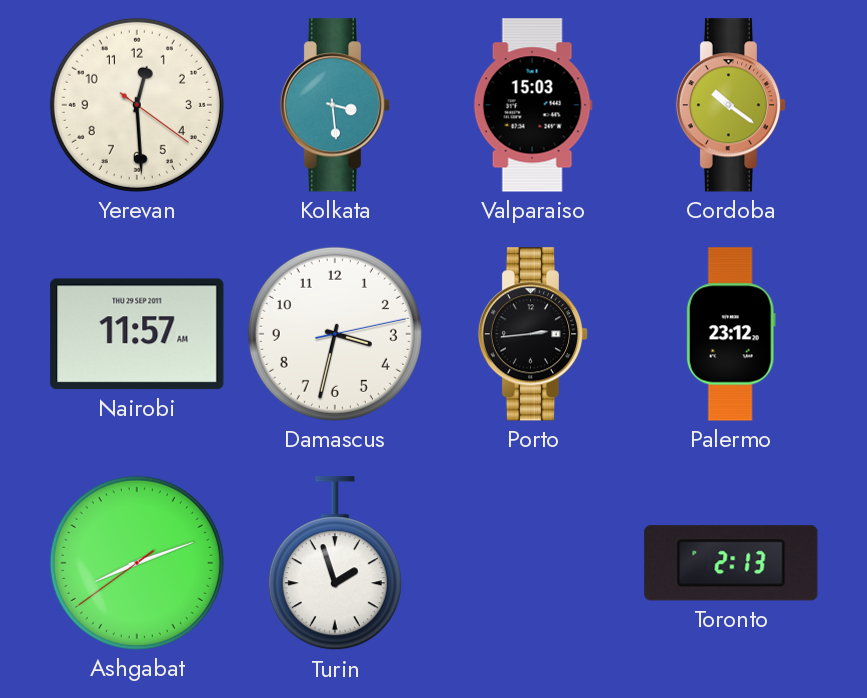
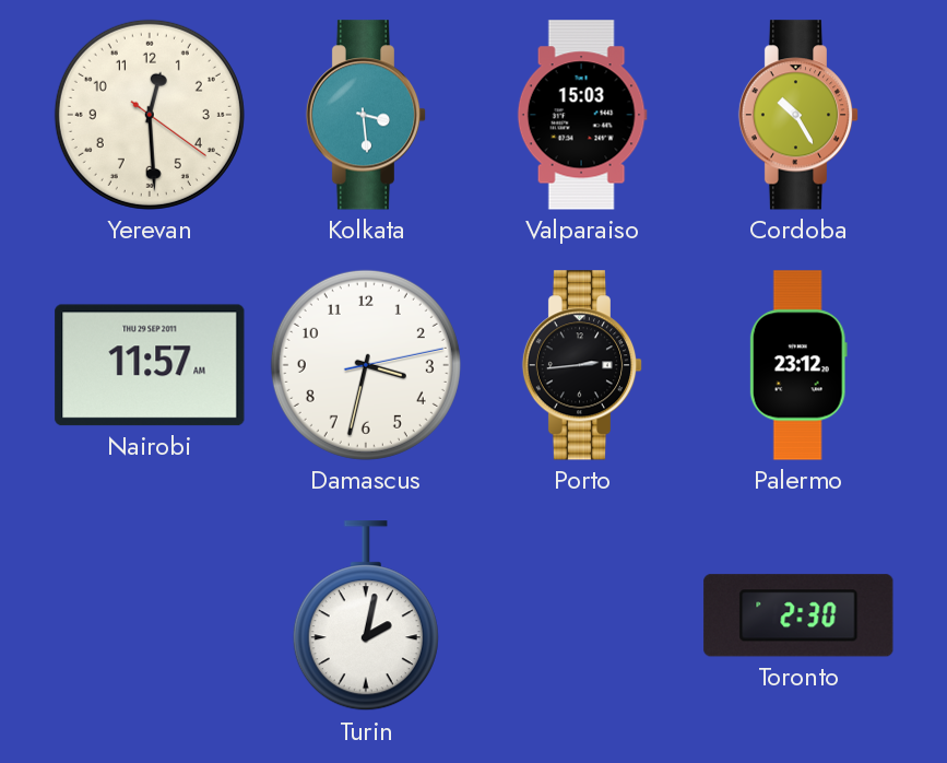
Cordoba: 10:21 -> 10:25
Ashgabat: 8:11 -> none
Turin: 1:57 -> 2:02
Toronto: 2:13 -> 2:30
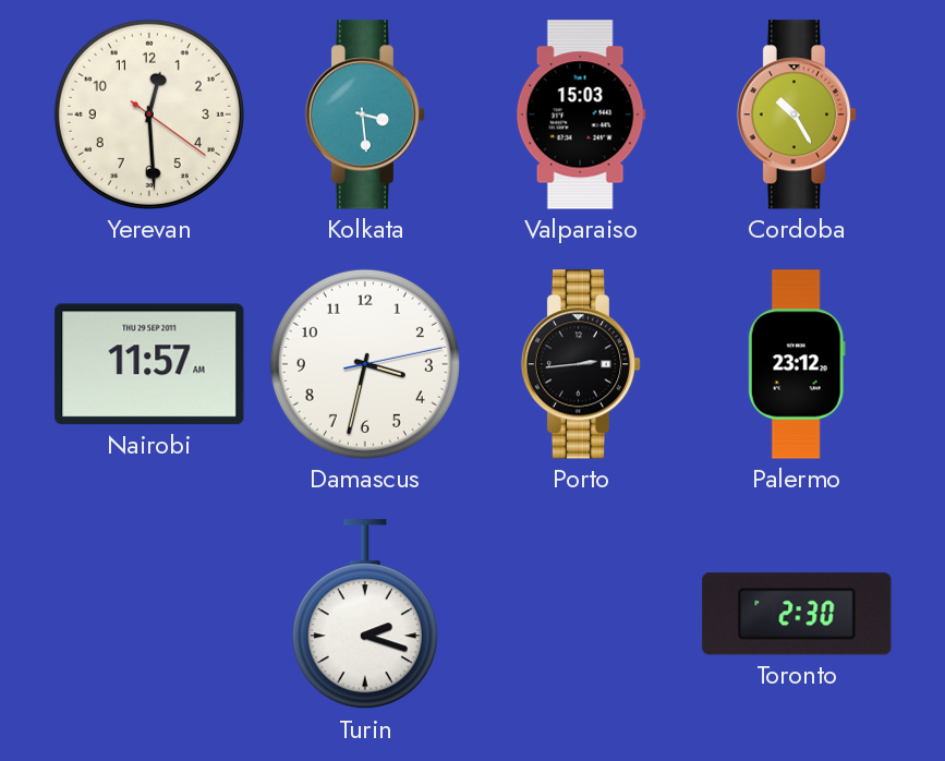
Turin: 2:02 -> 2:18
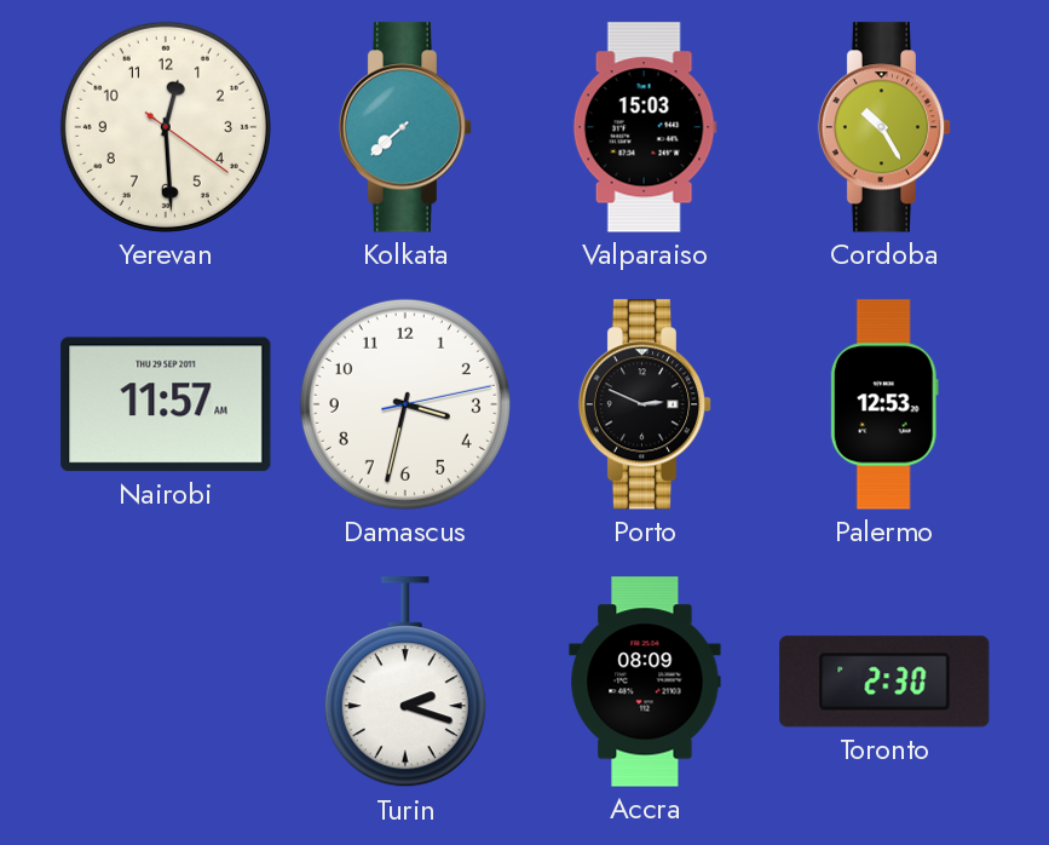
Kolkata: 3:29 -> 7:38
Porto: 2:44 -> 2:49
Palermo: 23:12 -> 12:53
Accra: none -> 08:09
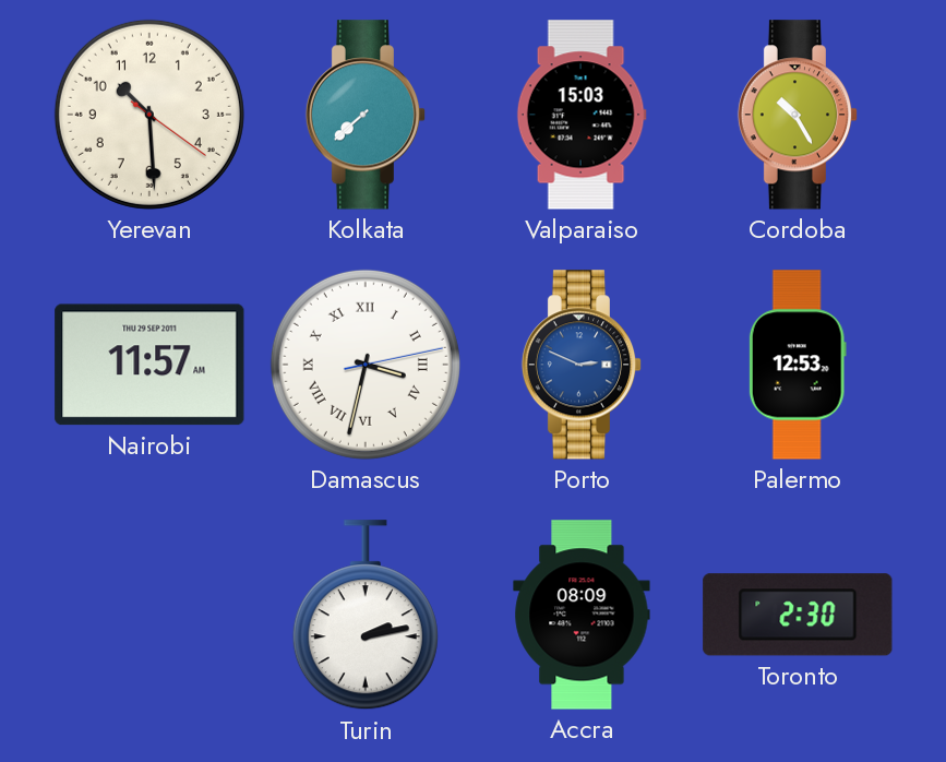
Yerevan: 12:29 -> 10:29
Damascus numerals: Arabic -> Roman
Porto dial: black -> blue
Turin: 2:18 -> 2:13
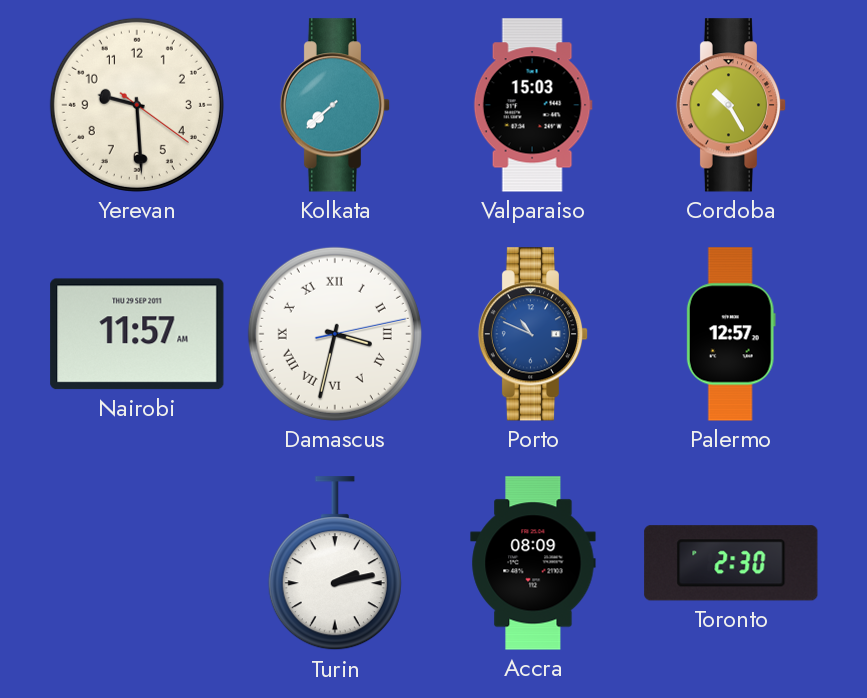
Yerevan: 10:29 -> 9:29
Porto: 2:49 -> 10:49
Palermo: 12:53 -> 12:57
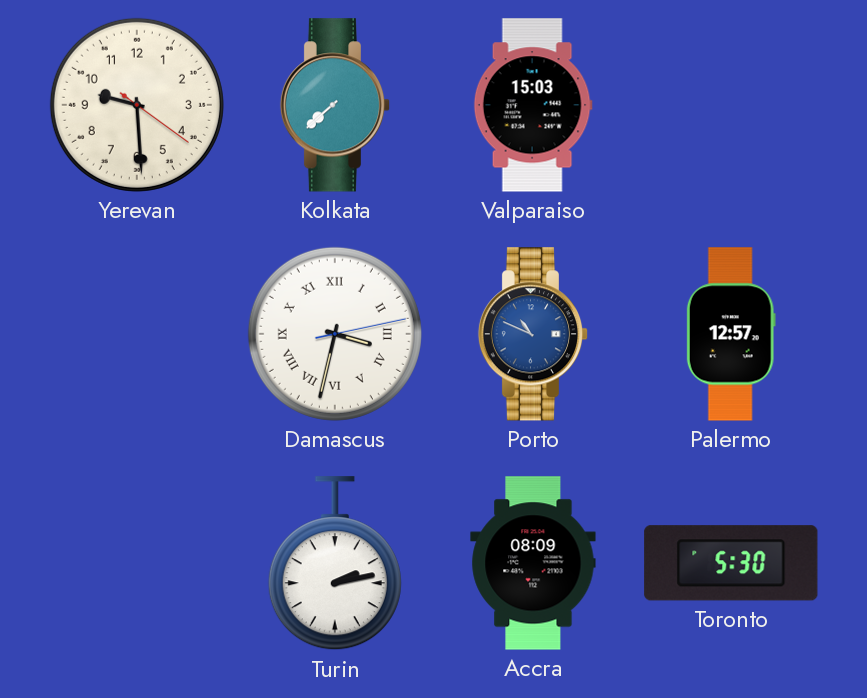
Cordoba: 10:25 -> none
Nairobi: 11:57 -> none
Toronto: 2:30 -> 5:30
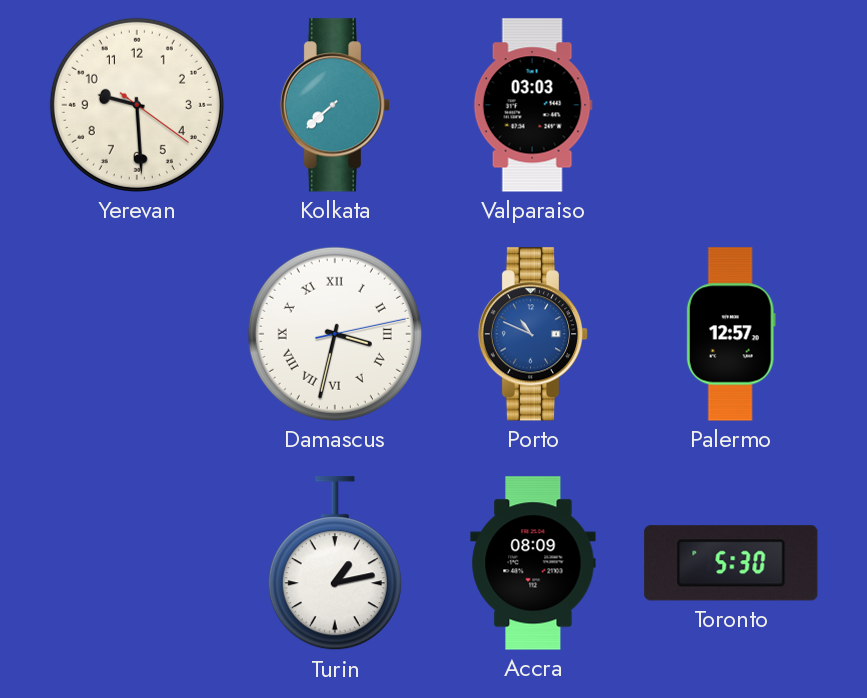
Valparaiso: 15:03 -> 03:03
Turin: 2:13 -> 1:13
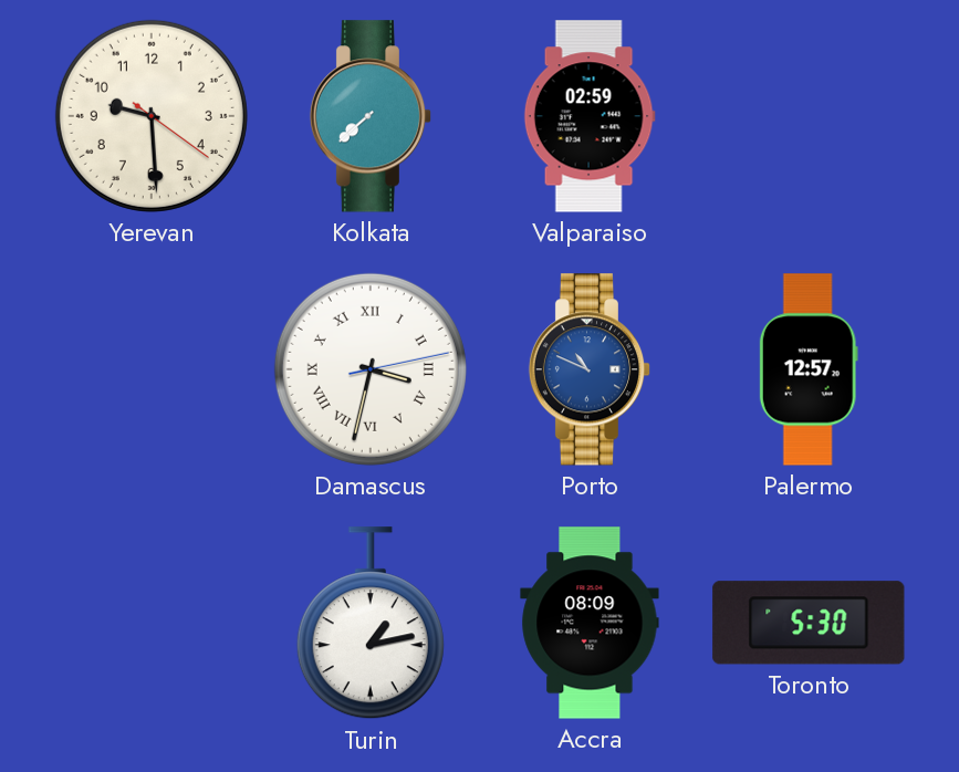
Valparaiso: 03:03 -> 02:59
